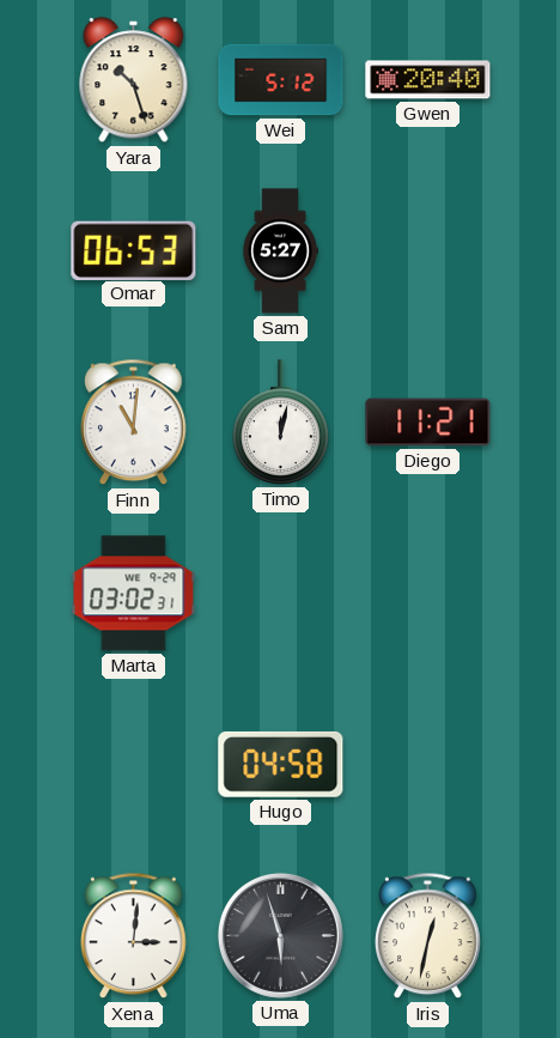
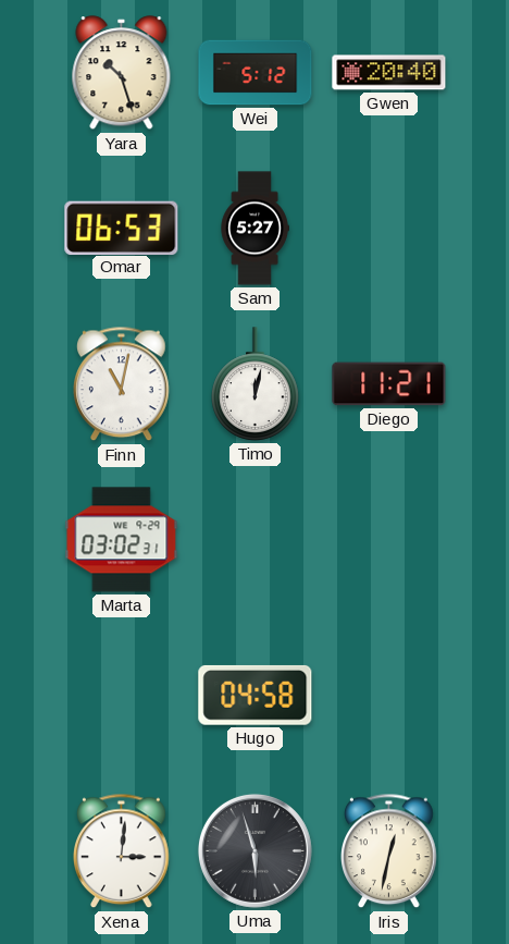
Finn: 11:01 -> 11:02
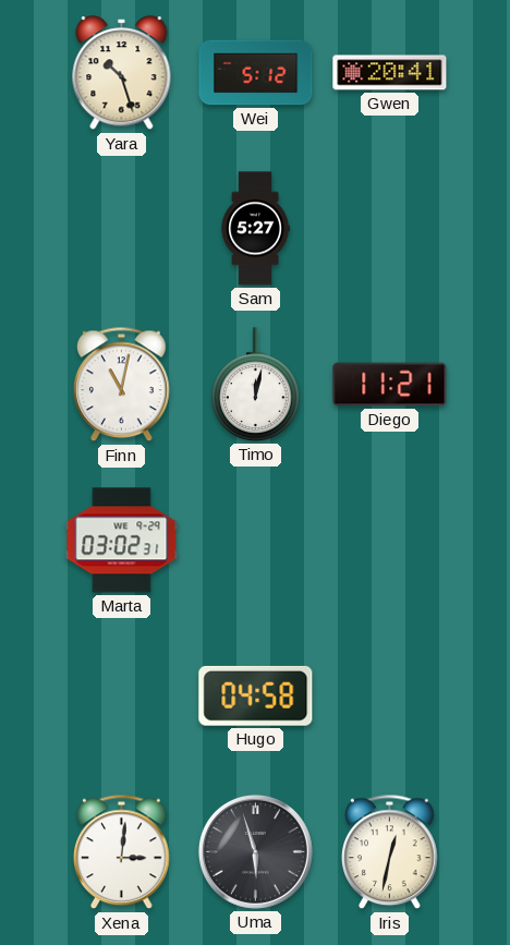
Gwen: 20:40 -> 20:41
Omar: 06:53 -> none
